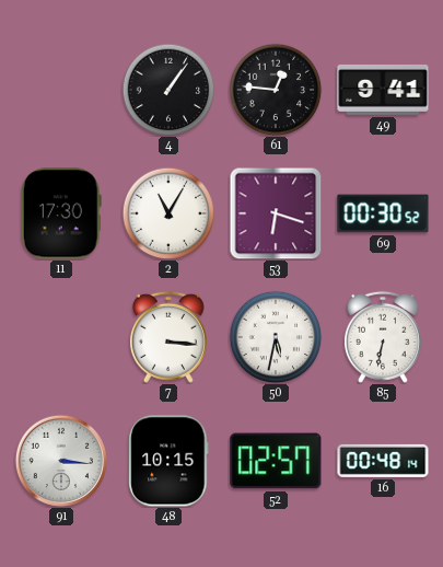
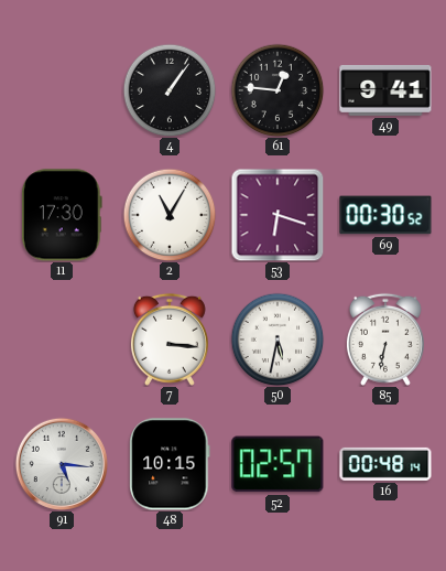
91: 3:16 -> 5:16
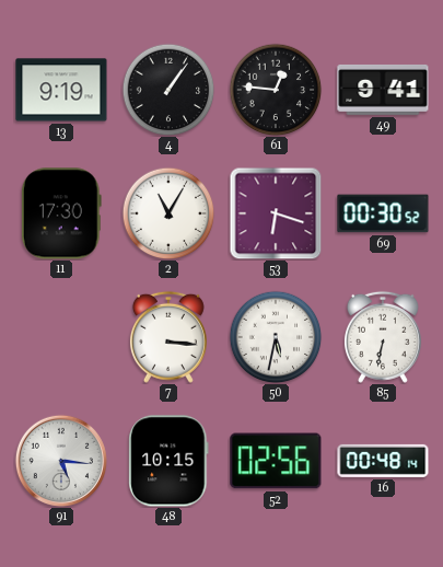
13: none -> 9:19
52: 02:57 -> 02:56
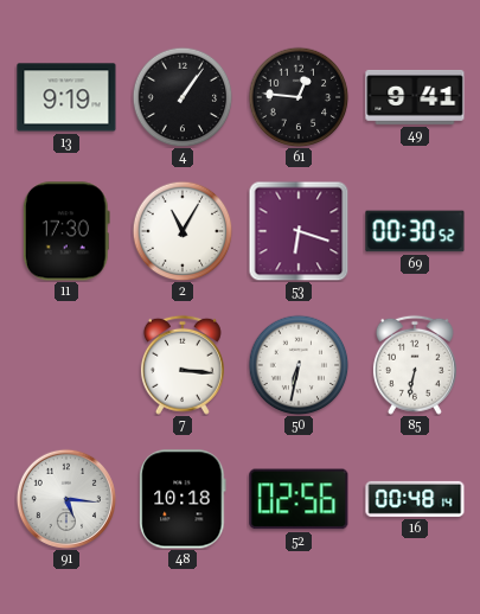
50: 5:32 -> 6:32
48: 10:15 -> 10:18
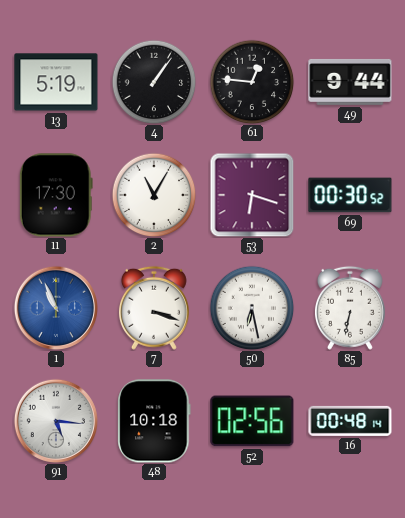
13: 9:19 -> 5:19
49: 9:41 -> 9:44
1: none -> 10:56
7: 3:16 -> 3:18
50: 6:32 -> 6:28
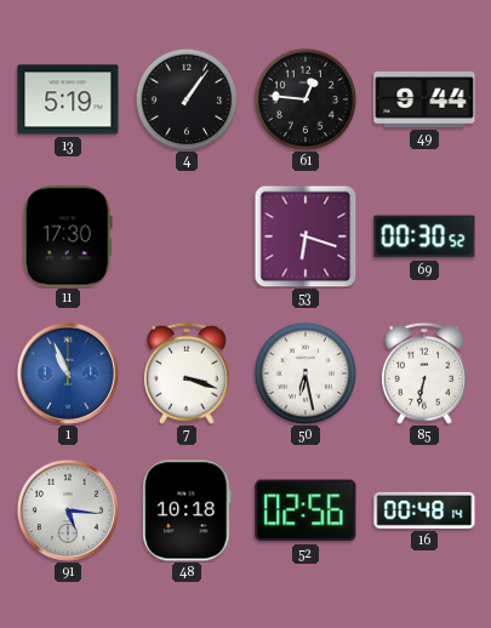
2: 11:05 -> none
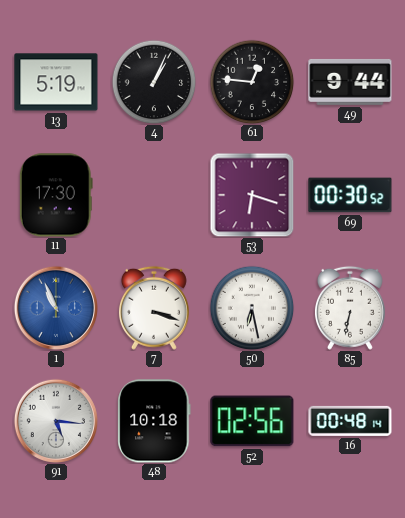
4: 1:06 -> 1:04
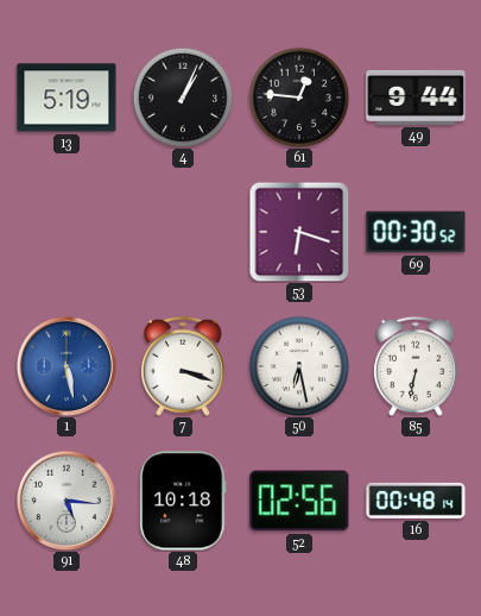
11: 17:30 -> none
1: 10:56 -> 5:28
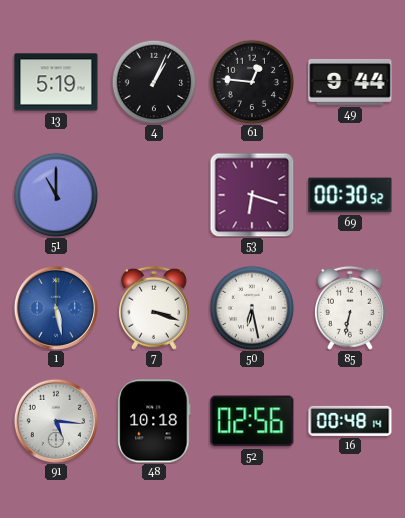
51: none -> 11:00
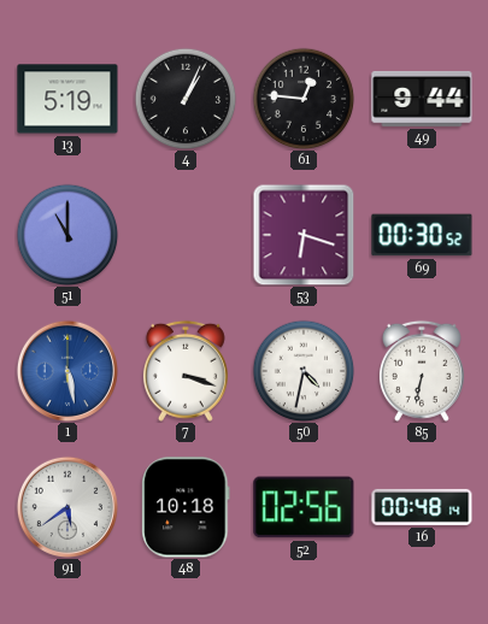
50: 6:28 -> 4:32
91: 5:16 -> 5:39
